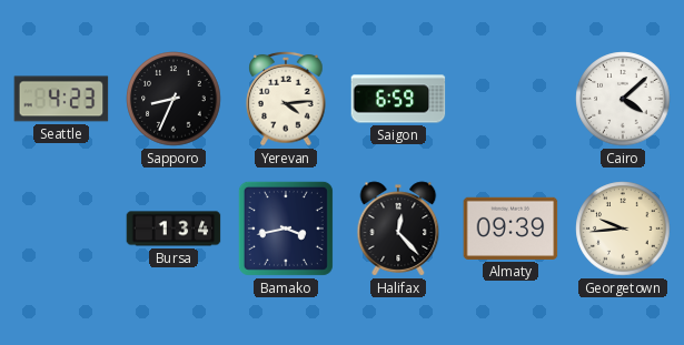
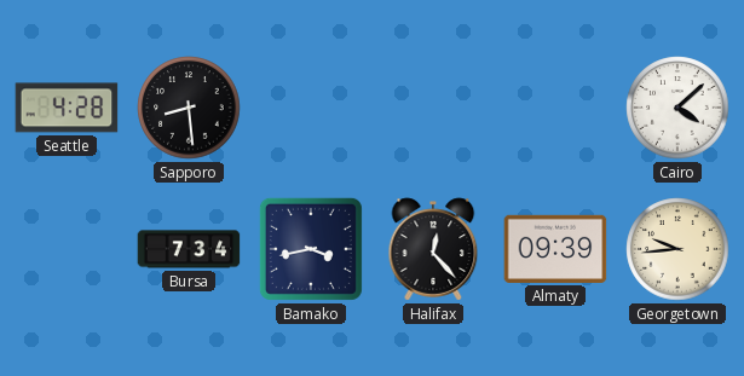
Seattle: 4:23 -> 4:28
Sapporo: 8:34 -> 8:29
Yerevan: 4:14 -> none
Saigon: 6:59 -> none
Bursa: 1:34 -> 7:34
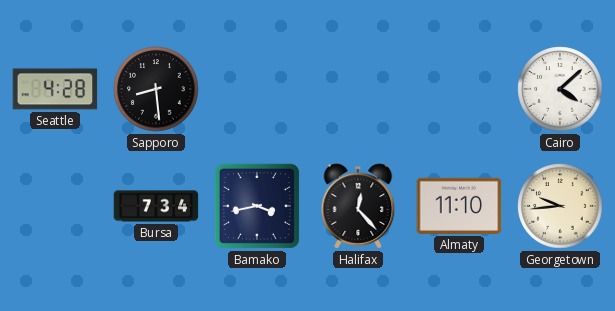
Almaty: 09:39 -> 11:10
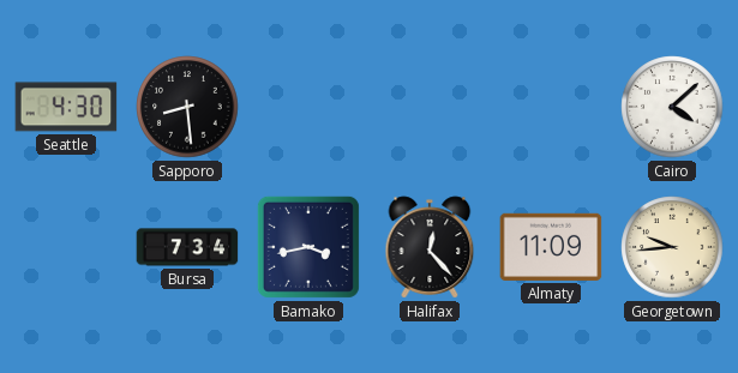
Seattle: 4:28 -> 4:30
Almaty: 11:10 -> 11:09
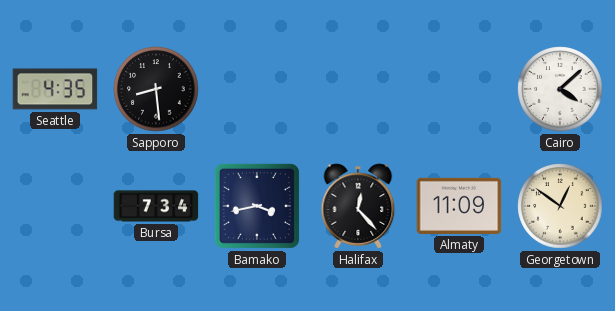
Seattle: 4:30 -> 4:35
Georgetown: 9:44 -> 12:51
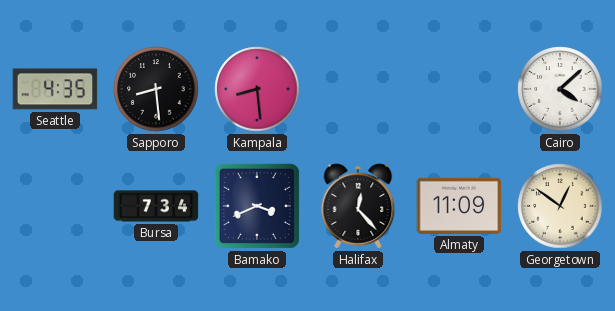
Kampala: none -> 8:29
Bamako: 3:43 -> 3:41
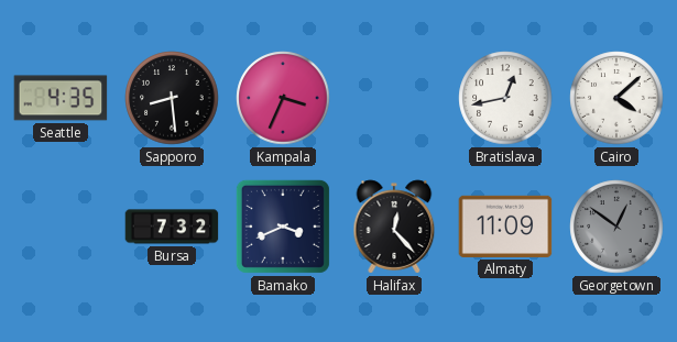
Kampala: 8:29 -> 3:34
Bratislava: none -> 12:43
Bursa: 7:34 -> 7:32
Georgetown dial: cream -> grey
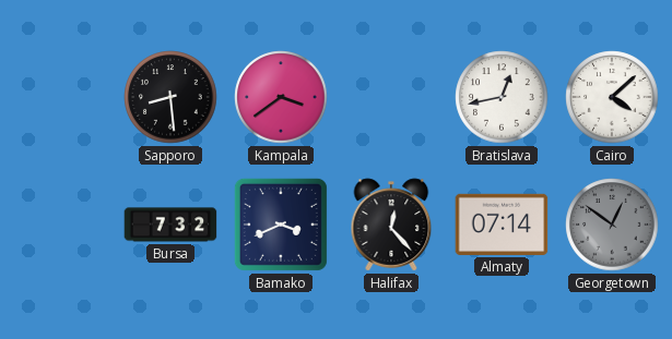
Seattle: 4:35 -> none
Kampala: 3:34 -> 3:39
Almaty: 11:09 -> 07:14
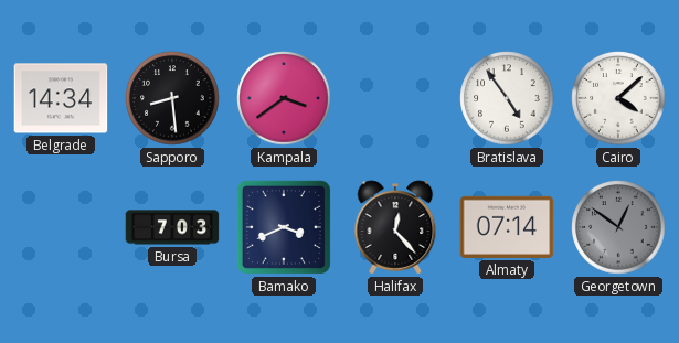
Belgrade: none -> 14:34
Bratislava: 12:43 -> 4:54
Bursa: 7:32 -> 7:03
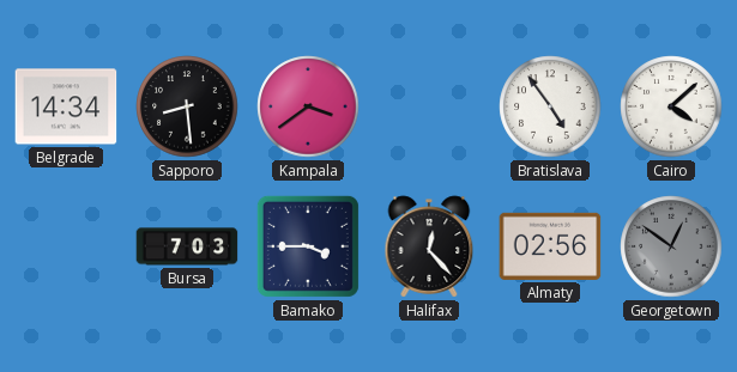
Bamako: 3:41 -> 3:45
Almaty: 07:14 -> 02:56
